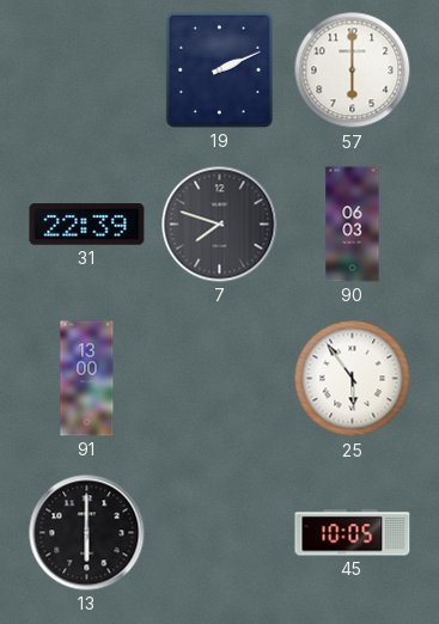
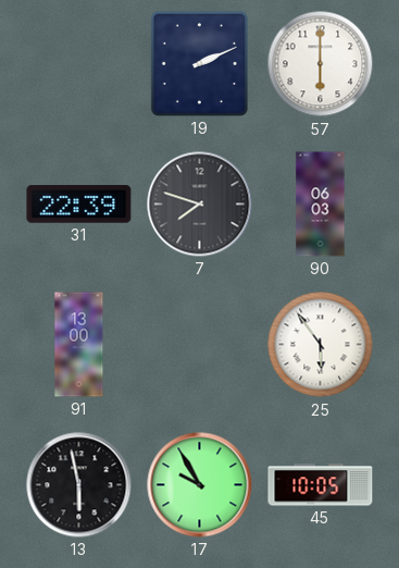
13: 6:00 -> 5:58
17: none -> 9:55
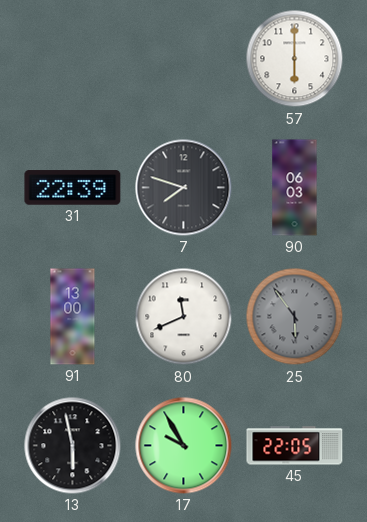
19: 2:11 -> none
80: none -> 11:41
25 dial: white -> grey
45: 10:05 -> 22:05
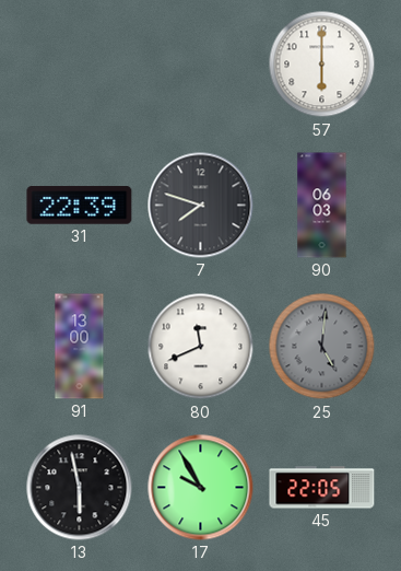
25: 5:54 -> 5:01
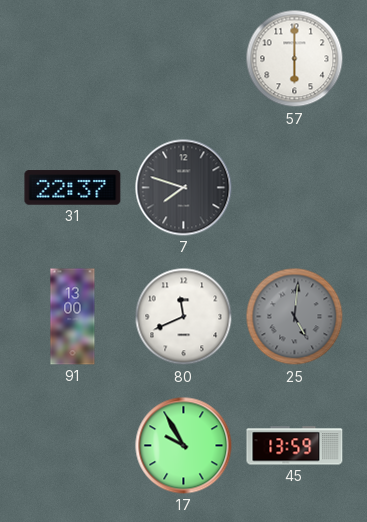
31: 22:39 -> 22:37
90: 06:03 -> none
13: 5:58 -> none
45: 22:05 -> 13:59
